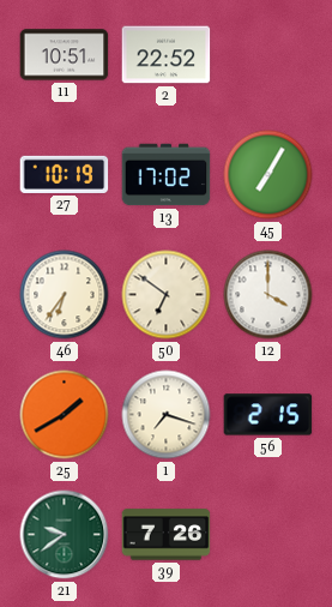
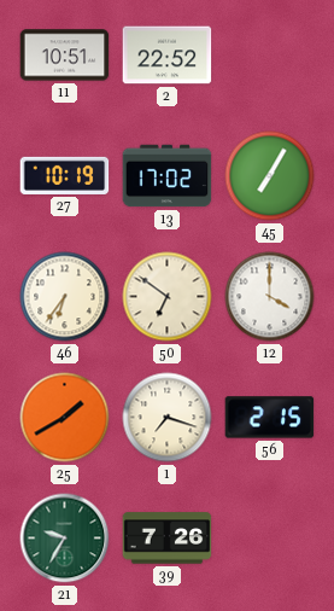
21: 9:39 -> 9:35
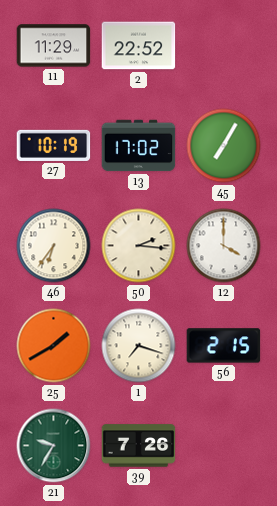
11: 10:51 -> 11:29
50: 6:51 -> 2:16
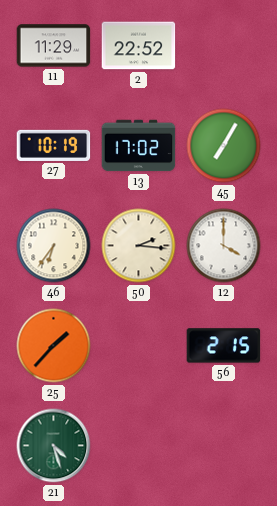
25: 1:40 -> 1:37
1: 7:18 -> none
21: 9:35 -> 4:27
39: 7:26 -> none
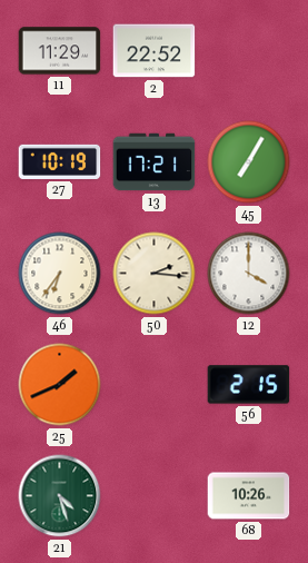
13: 17:02 -> 17:21
25: 1:37 -> 1:41
68: none -> 10:26
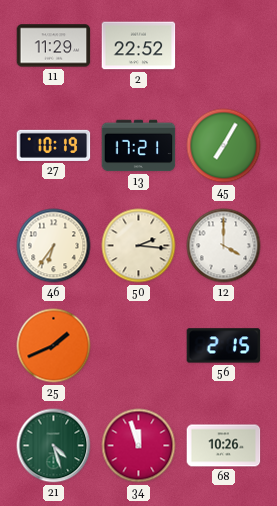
34: none -> 11:57
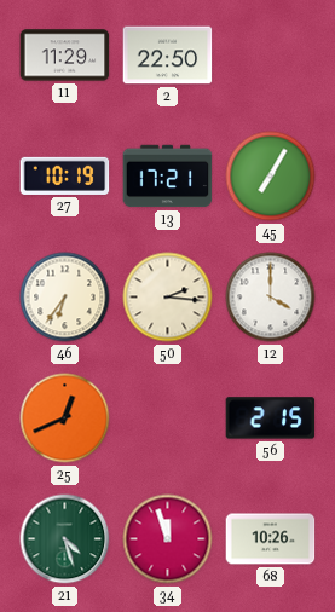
2: 22:52 -> 22:50
25: 1:41 -> 12:41
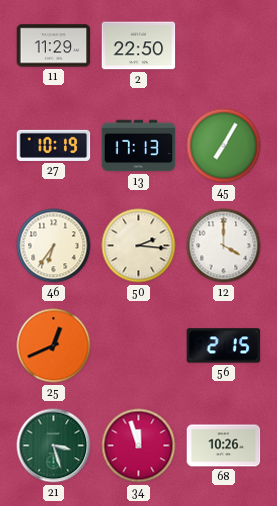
13: 17:21 -> 17:13
21: 4:27 -> 3:27
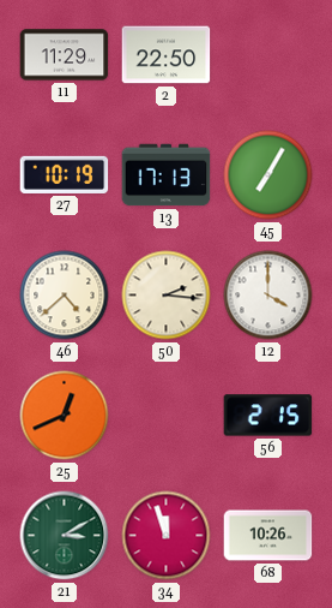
46: 6:36 -> 4:38
21: 3:27 -> 3:10
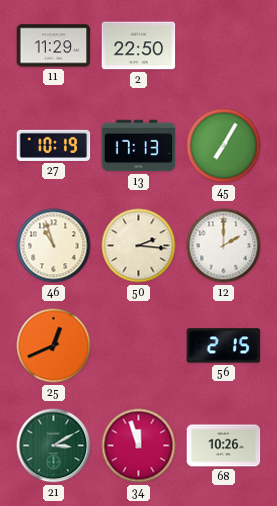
46: 4:38 -> 10:57
12: 4:00 -> 2:00
